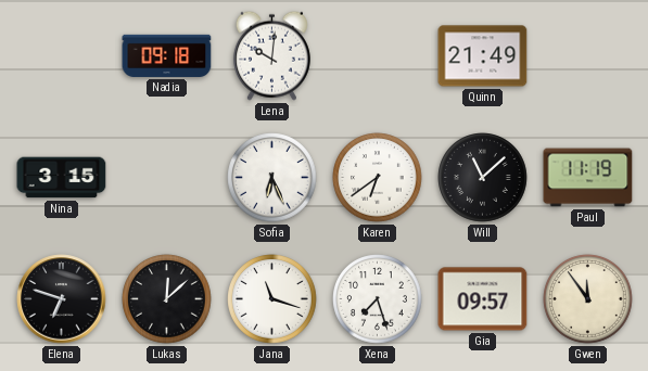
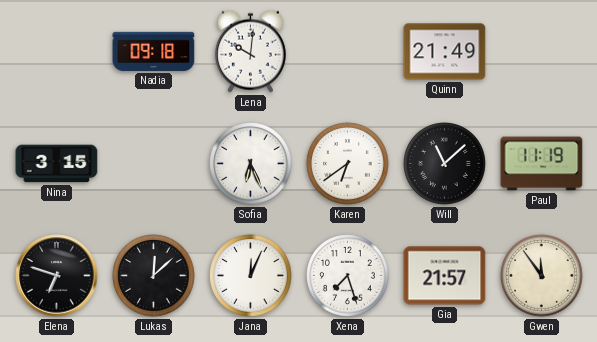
Jana: 11:18 -> 12:04
Gia: 09:57 -> 21:57
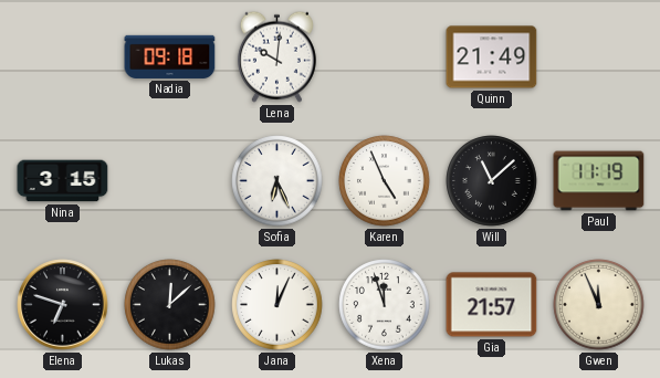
Karen: 6:39 -> 4:56
Xena: 7:27 -> 11:57
Gwen: 11:54 -> 11:56
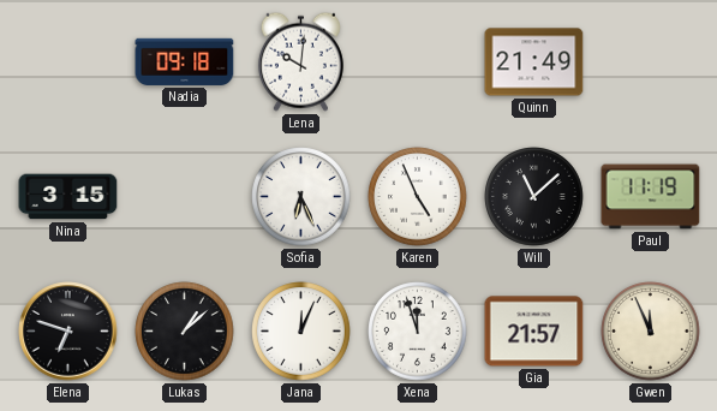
Lukas: 12:08 -> 1:08
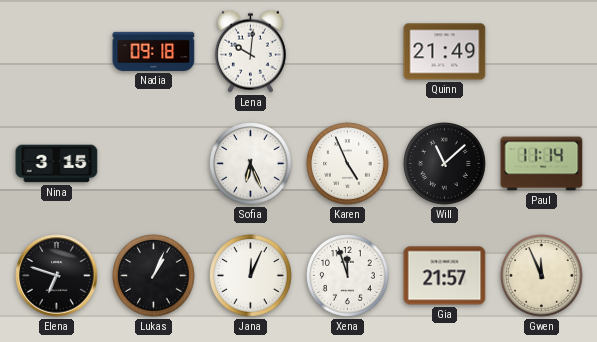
Paul: 11:19 -> 11:14
Lukas: 1:08 -> 1:04
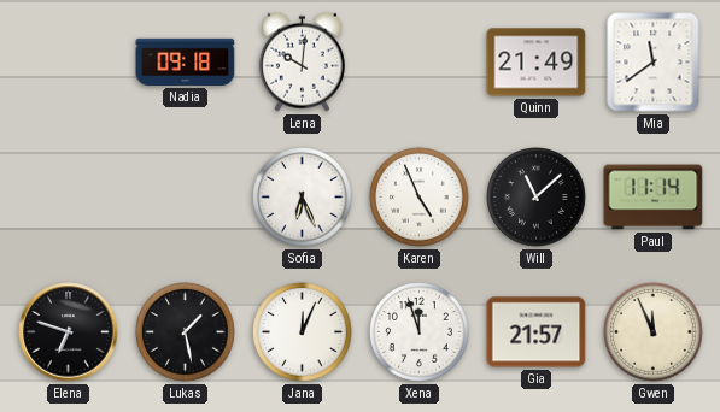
Mia: none -> 11:39
Nina: 3:15 -> none
Lukas: 1:04 -> 1:28
